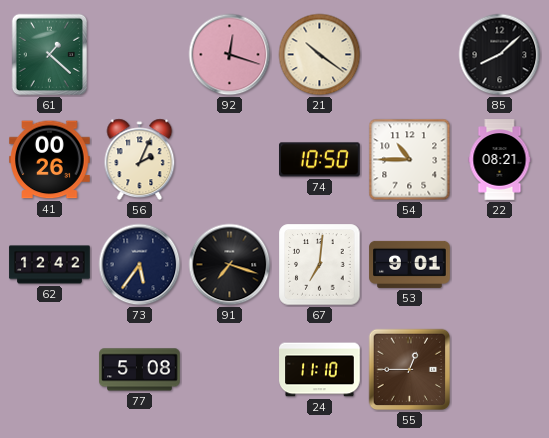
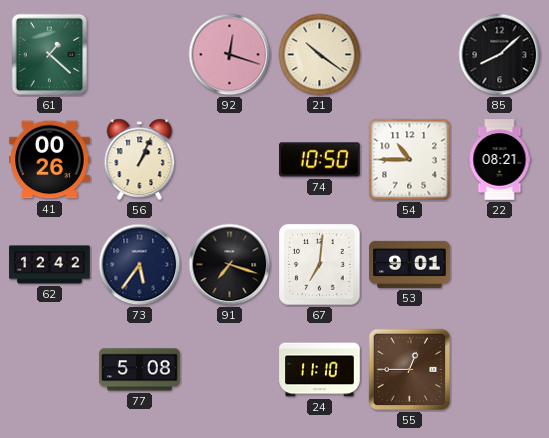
56: 2:04 -> 1:04
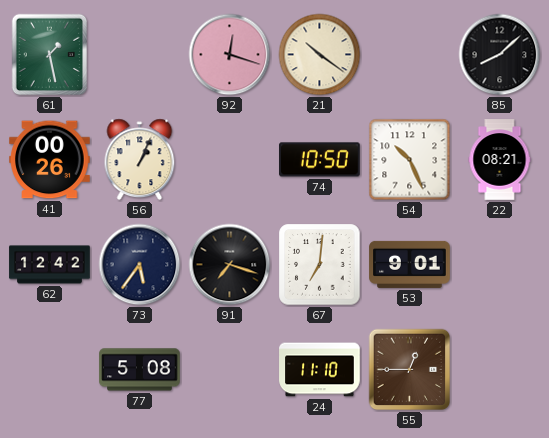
61: 1:22 -> 1:28
54: 10:45 -> 10:26
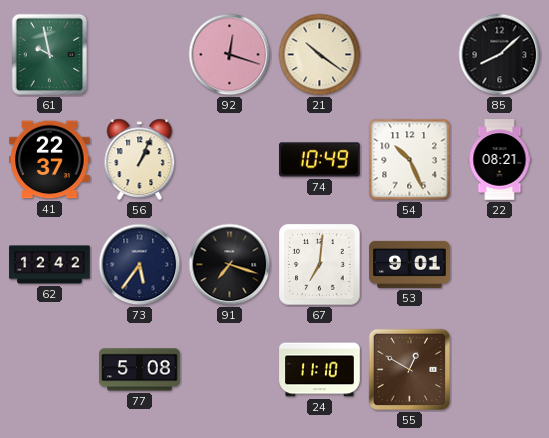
61: 1:28 -> 9:58
41: 00:26 -> 22:37
74: 10:50 -> 10:49
55: 12:45 -> 12:50
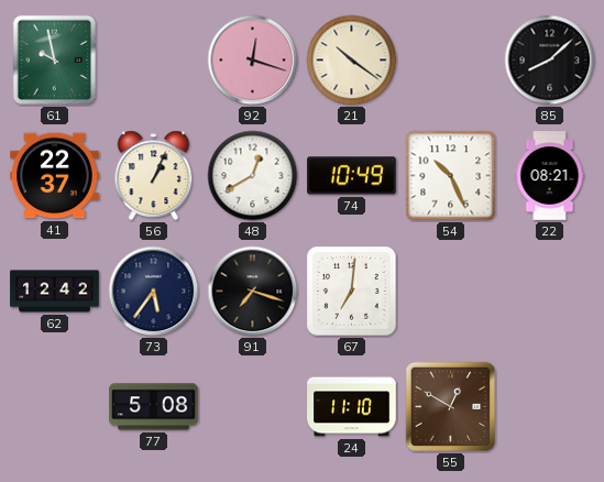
48: none -> 12:40
53: 9:01 -> none
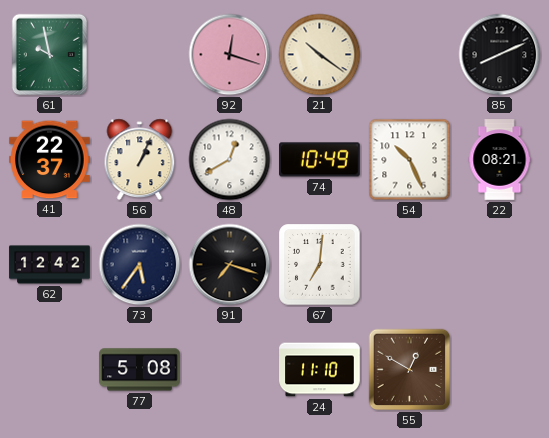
85: 8:08 -> 8:11
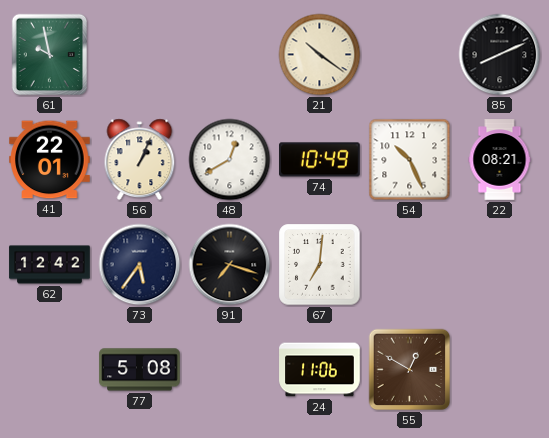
92: 12:18 -> none
41: 22:37 -> 22:01
24: 11:10 -> 11:06
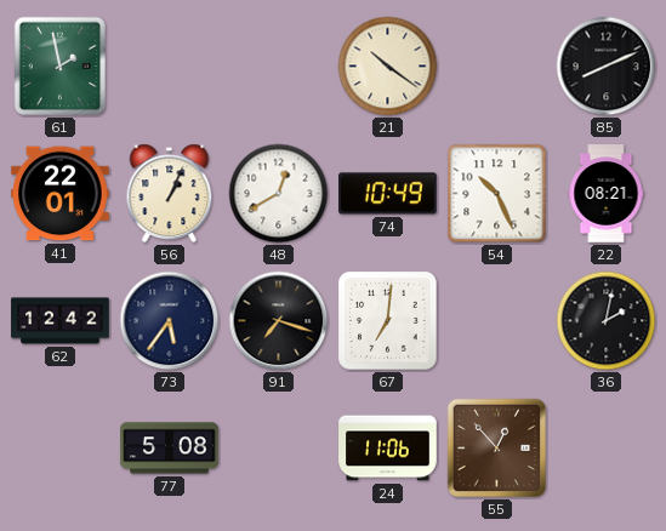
61: 9:58 -> 1:58
36: none -> 2:02
55: 12:50 -> 12:53
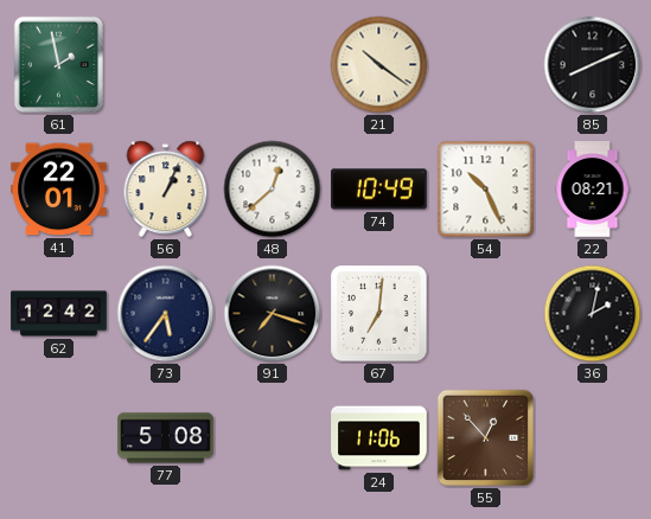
48: 12:40 -> 12:38
